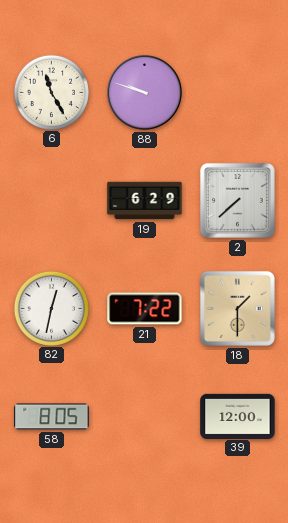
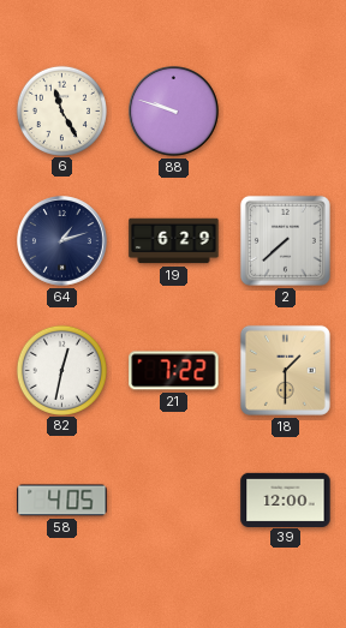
64: none -> 1:12
58: 8:05 -> 4:05
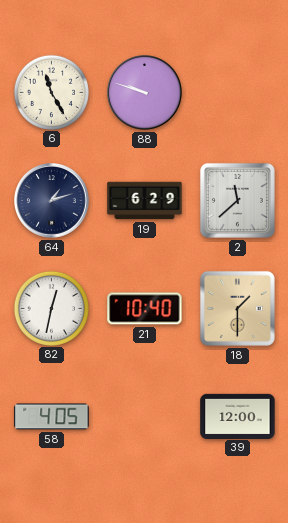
2: 7:38 -> 11:38
21: 7:22 -> 10:40
